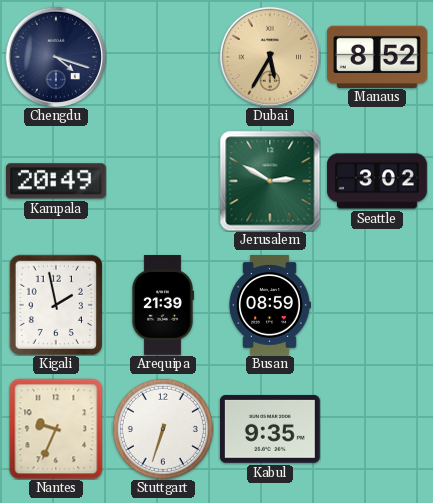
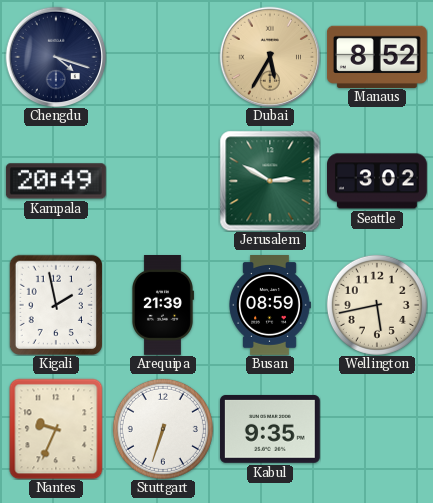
Wellington: none -> 5:43
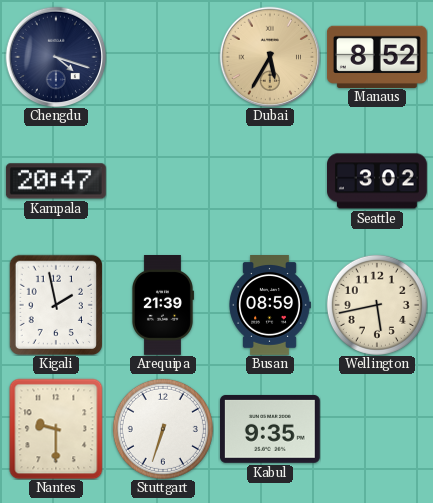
Kampala: 20:49 -> 20:47
Jerusalem: 2:50 -> none
Nantes: 9:34 -> 9:30
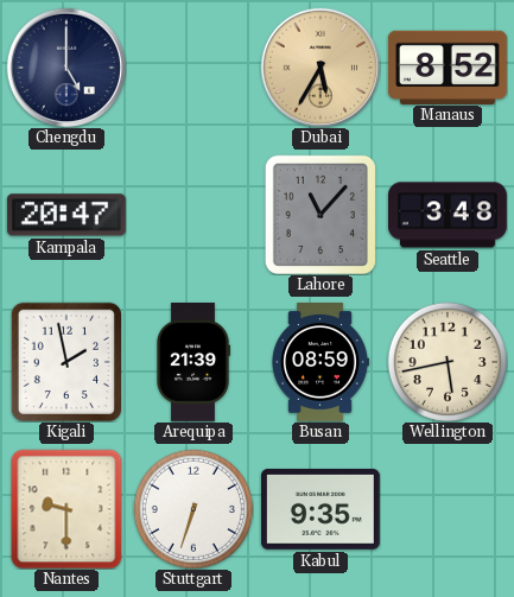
Chengdu: 4:18 -> 5:00
Lahore: none -> 11:07
Seattle: 3:02 -> 3:48
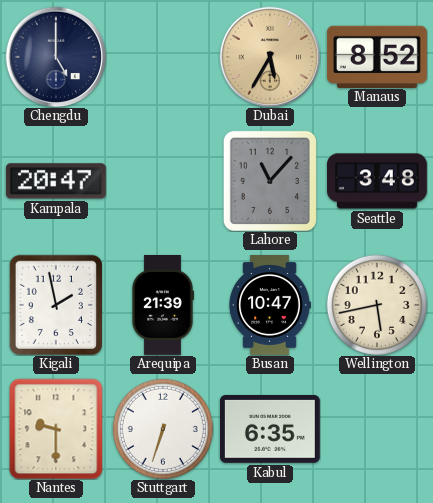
Busan: 08:59 -> 10:47
Kabul: 9:35 -> 6:35
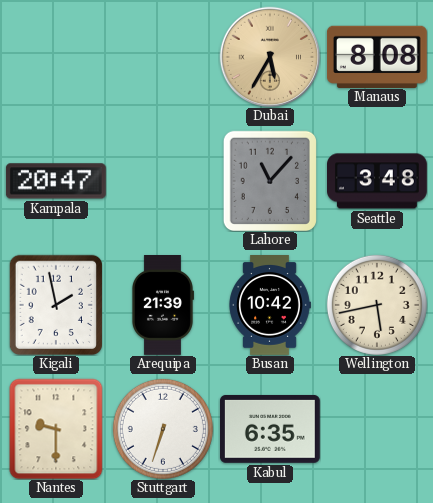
Chengdu: 5:00 -> none
Manaus: 8:52 -> 8:08
Busan: 10:47 -> 10:42
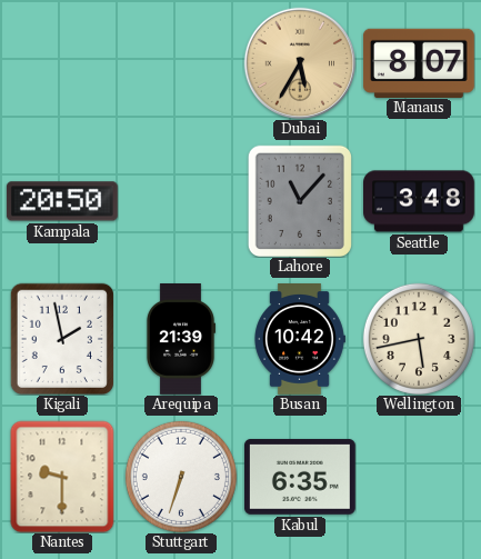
Manaus: 8:08 -> 8:07
Kampala: 20:47 -> 20:50
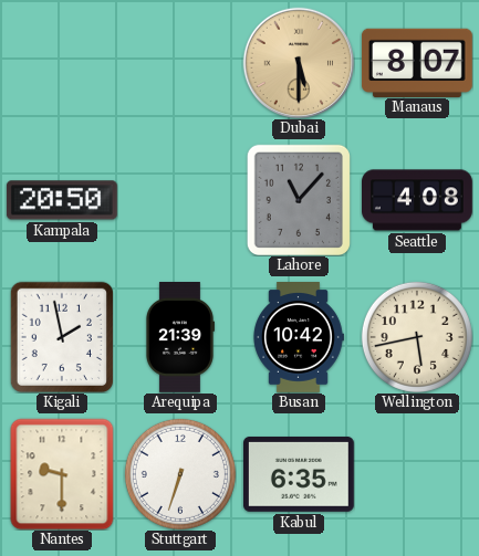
Dubai: 5:35 -> 5:30
Seattle: 3:48 -> 4:08
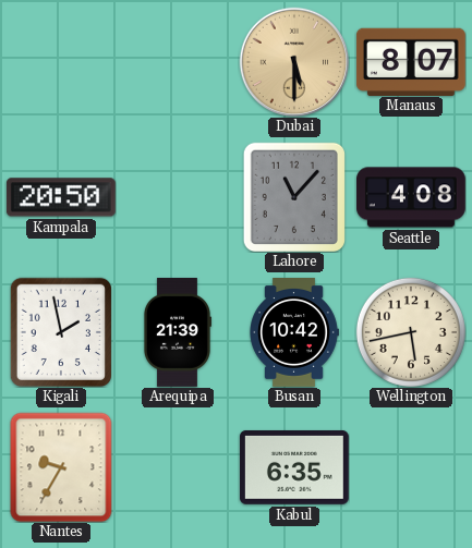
Nantes: 9:30 -> 9:35
Stuttgart: 6:33 -> none
